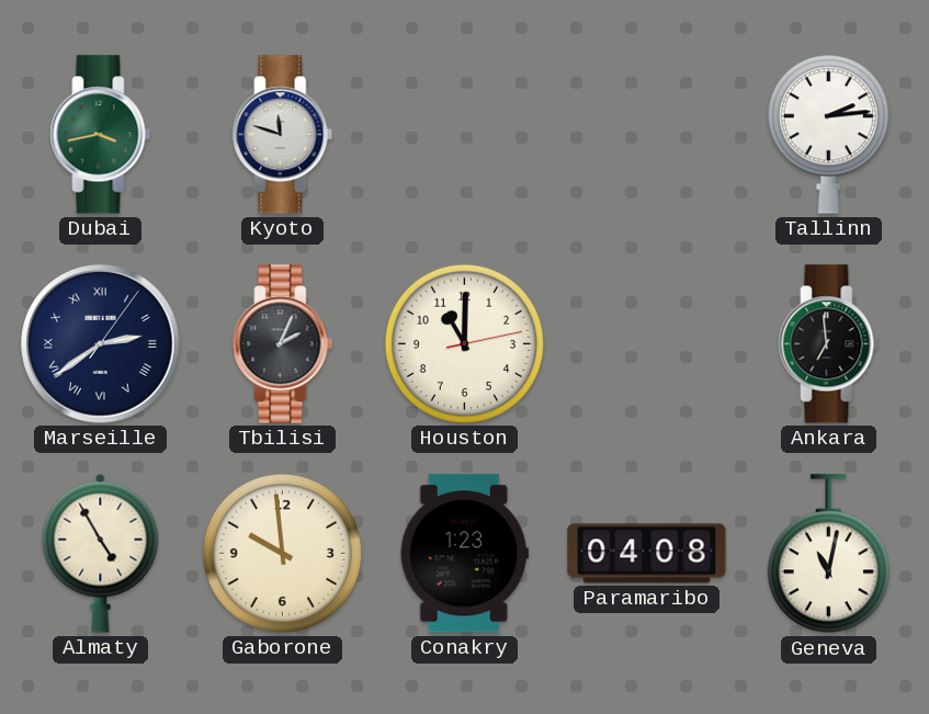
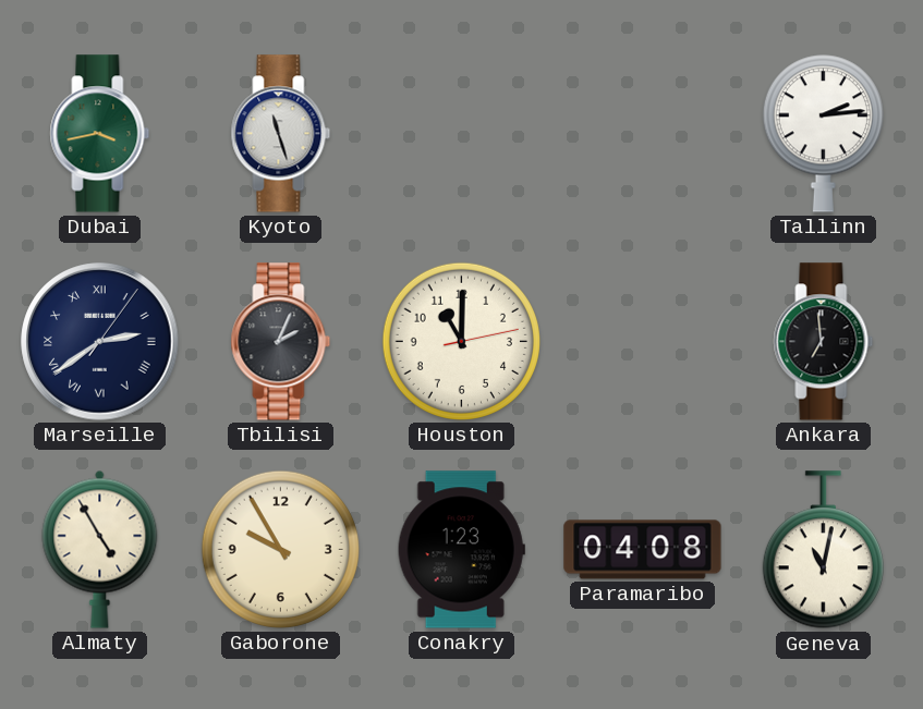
Kyoto: 11:48 -> 11:27
Gaborone: 9:59 -> 9:55
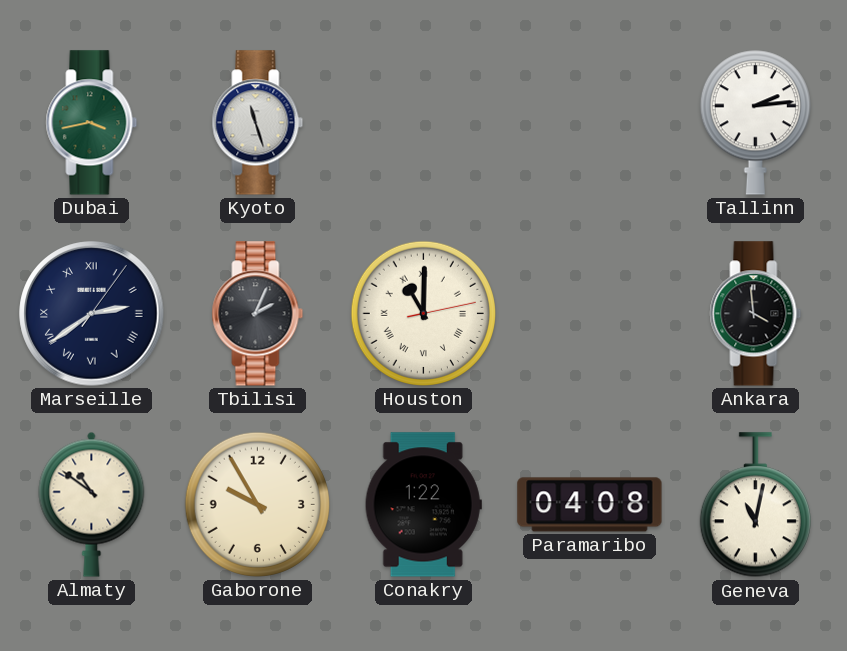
Houston numerals: Arabic -> Roman
Ankara: 6:59 -> 3:59
Almaty: 4:55 -> 10:51
Conakry: 1:23 -> 1:22
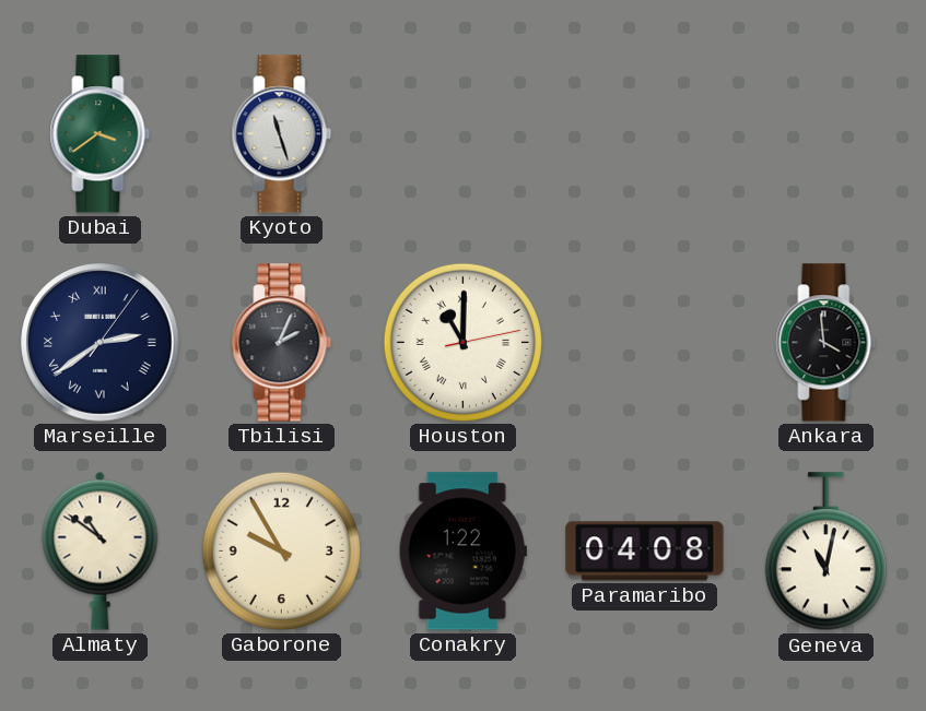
Dubai: 3:43 -> 3:39
Tallinn: 2:14 -> none
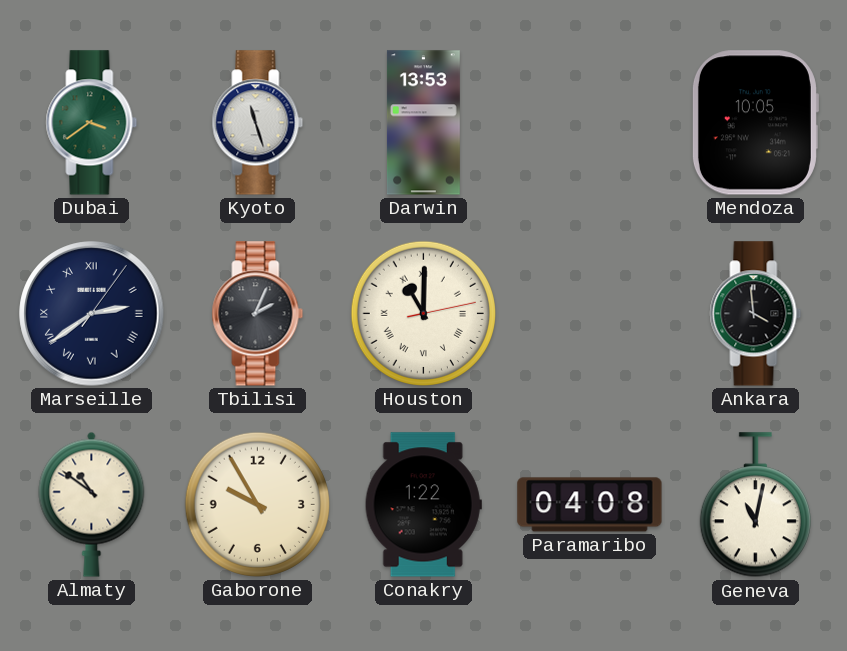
Darwin: none -> 13:53
Mendoza: none -> 10:05
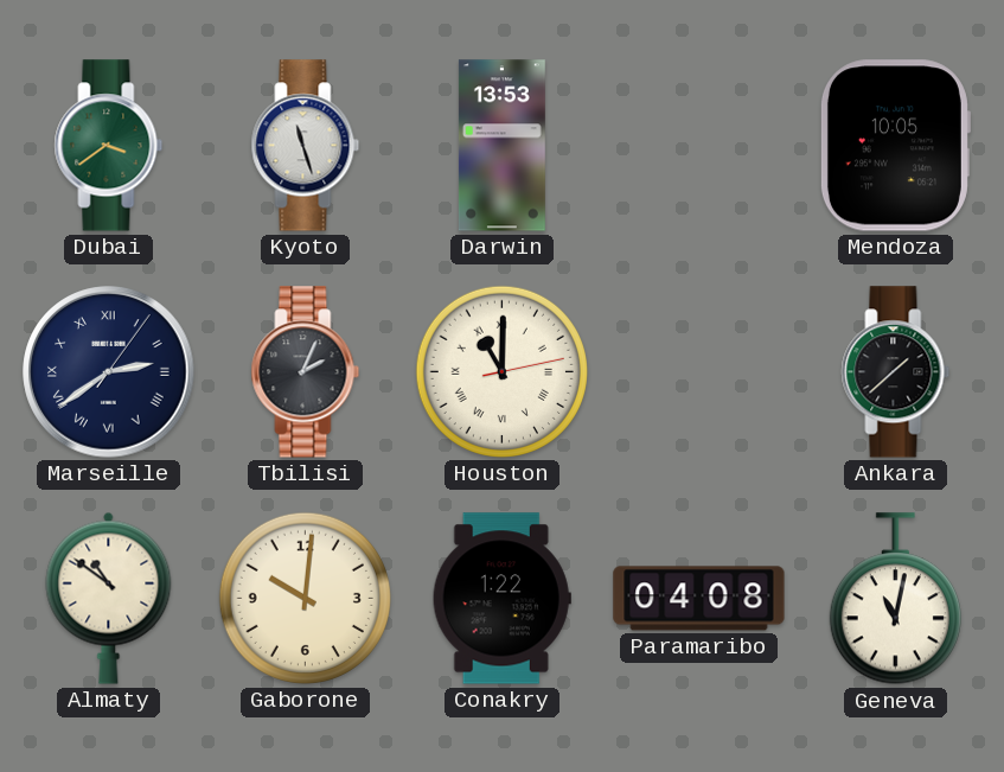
Ankara: 3:59 -> 1:38
Gaborone: 9:55 -> 10:01
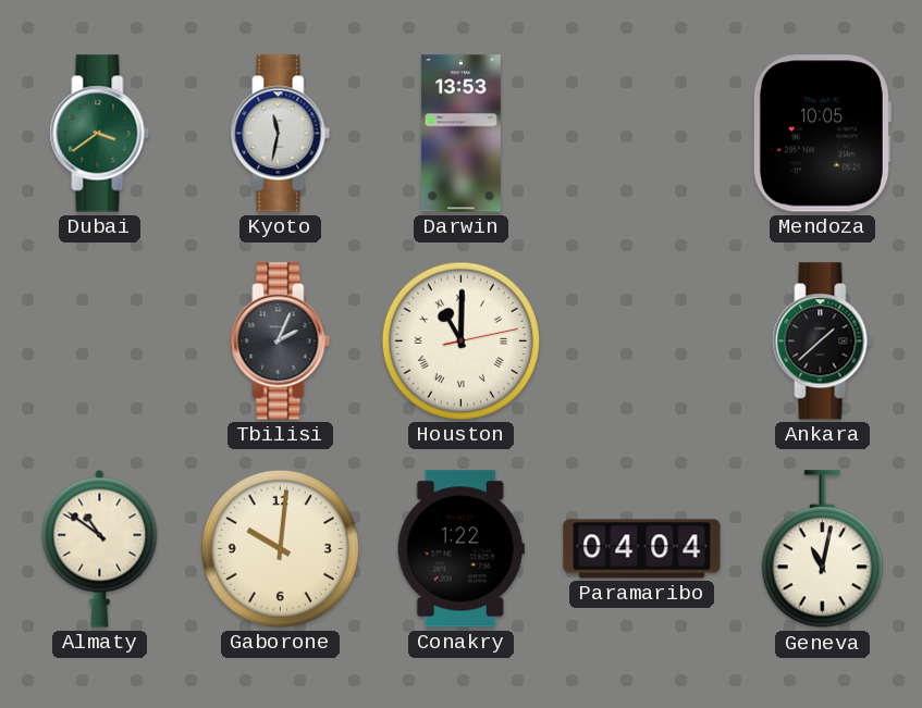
Kyoto: 11:27 -> 11:32
Marseille: 2:39 -> none
Paramaribo: 04:08 -> 04:04
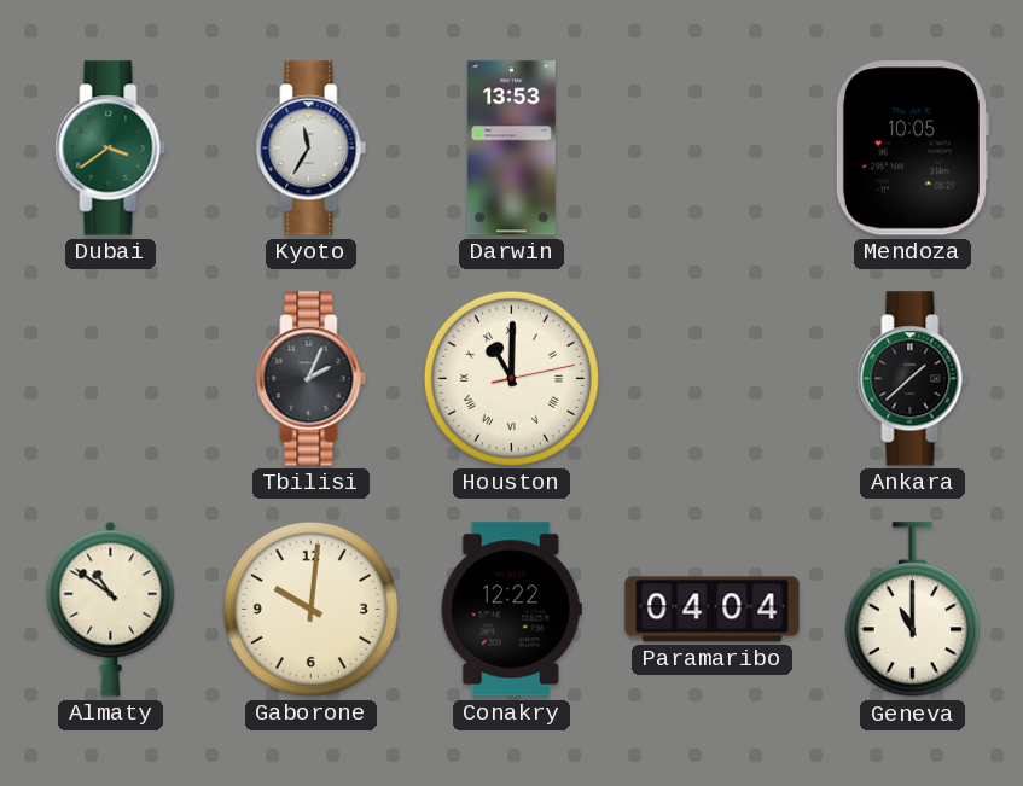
Kyoto: 11:32 -> 11:35
Conakry: 1:22 -> 12:22
Geneva: 11:02 -> 11:00
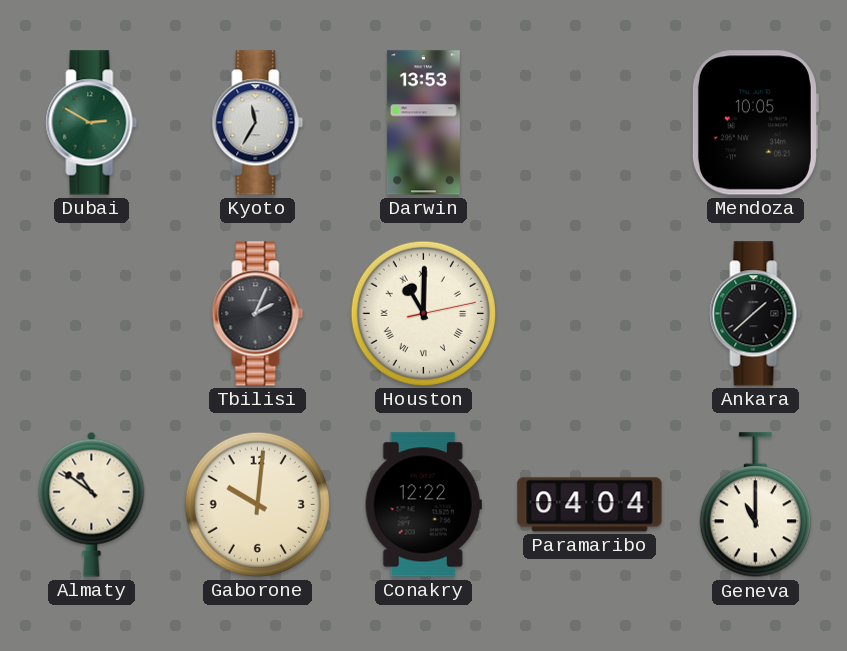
Dubai: 3:39 -> 2:50
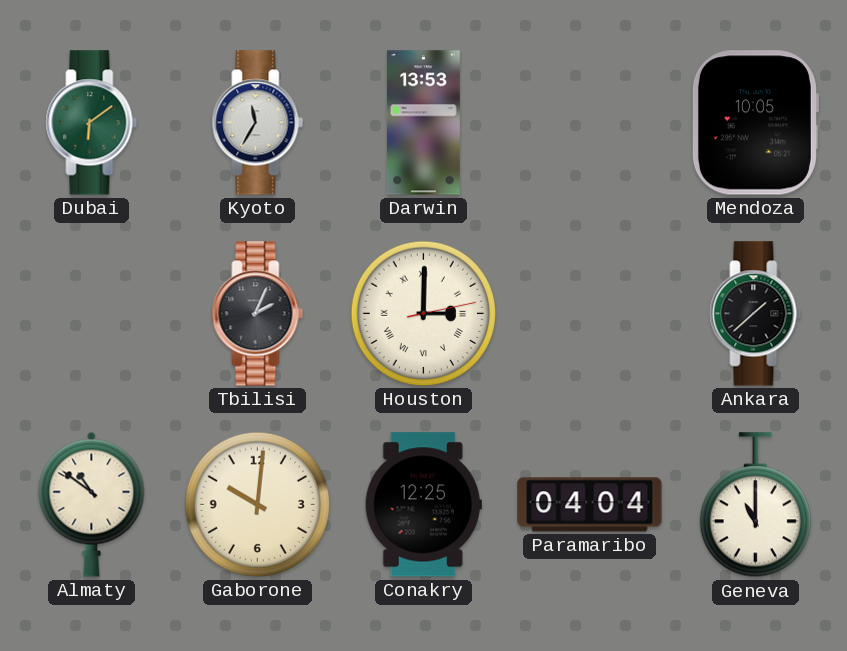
Dubai: 2:50 -> 6:09
Houston: 11:00 -> 3:00
Conakry: 12:22 -> 12:25
